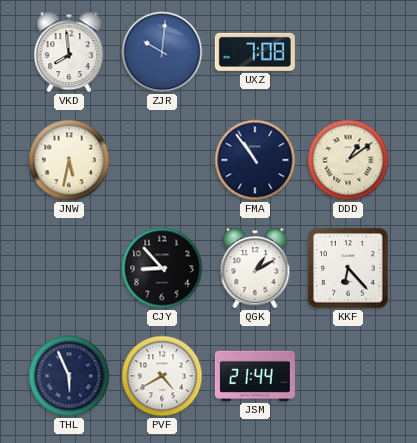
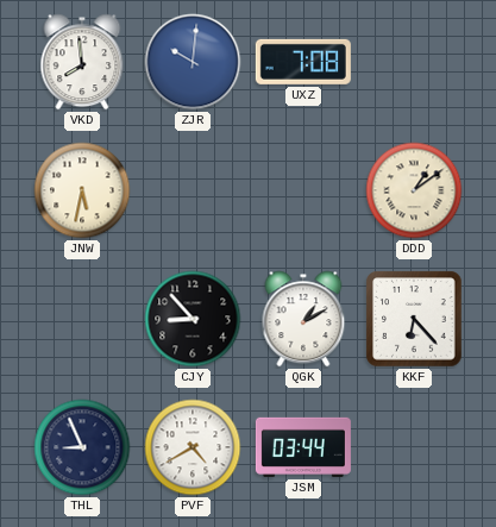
FMA: 10:54 -> none
THL: 5:56 -> 8:56
JSM: 21:44 -> 03:44
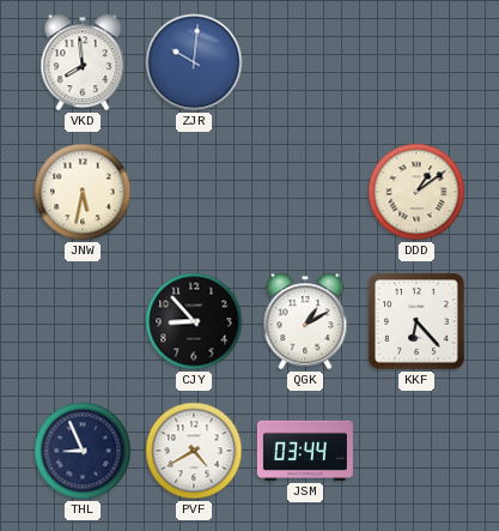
UXZ: 7:08 -> none
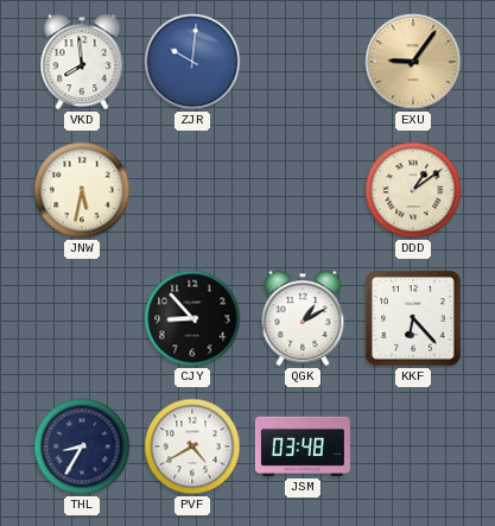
EXU: none -> 9:06
THL: 8:56 -> 8:35
JSM: 03:44 -> 03:48
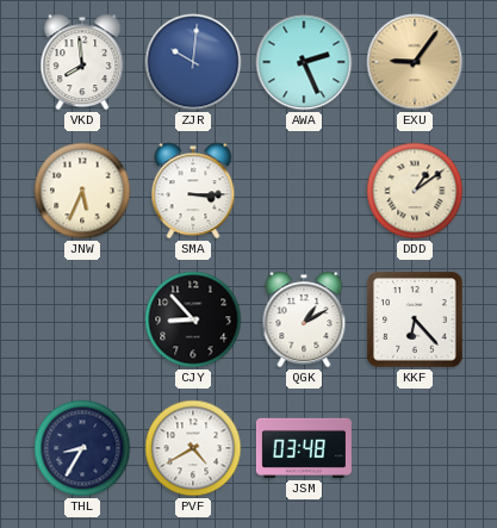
AWA: none -> 2:26
JNW: 5:32 -> 5:34
SMA: none -> 3:15
